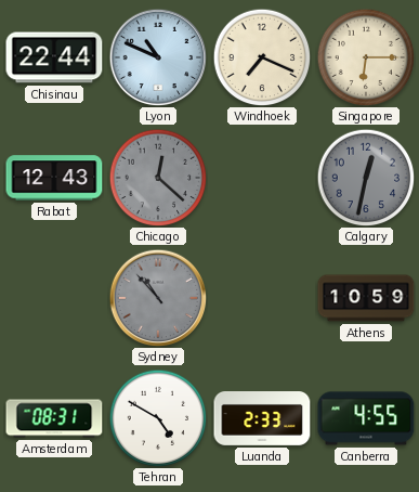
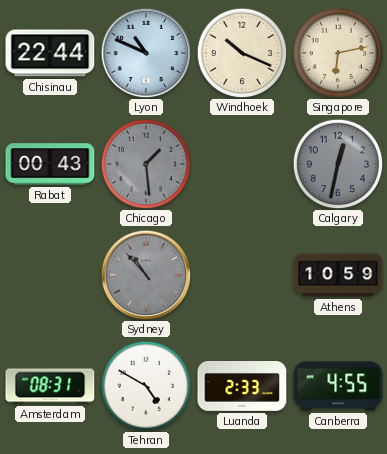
Windhoek: 7:19 -> 10:19
Singapore: 6:15 -> 6:13
Rabat: 12:43 -> 00:43
Chicago: 12:22 -> 1:29
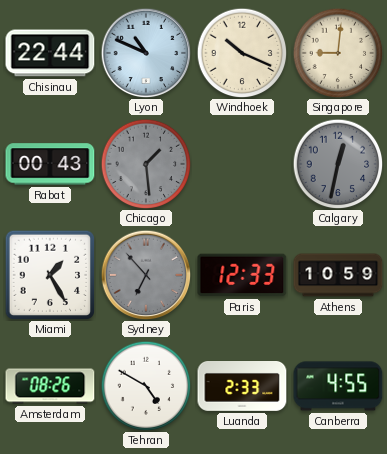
Singapore: 6:13 -> 9:01
Miami: none -> 1:25
Sydney: 10:53 -> 6:53
Paris: none -> 12:33
Amsterdam: 08:31 -> 08:26
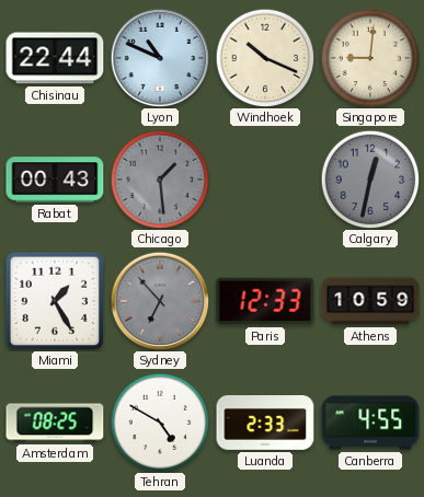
Amsterdam: 08:26 -> 08:25
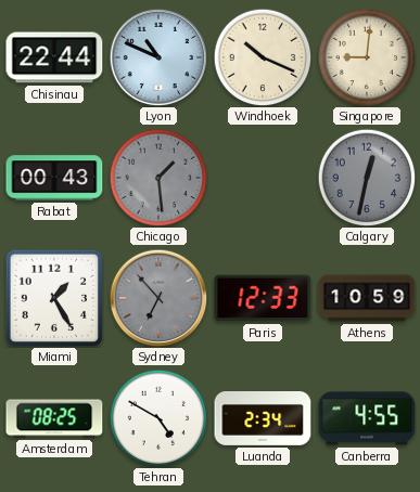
Luanda: 2:33 -> 2:34
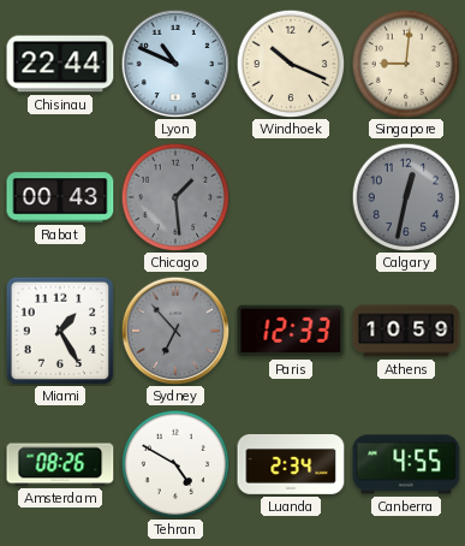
Amsterdam: 08:25 -> 08:26
